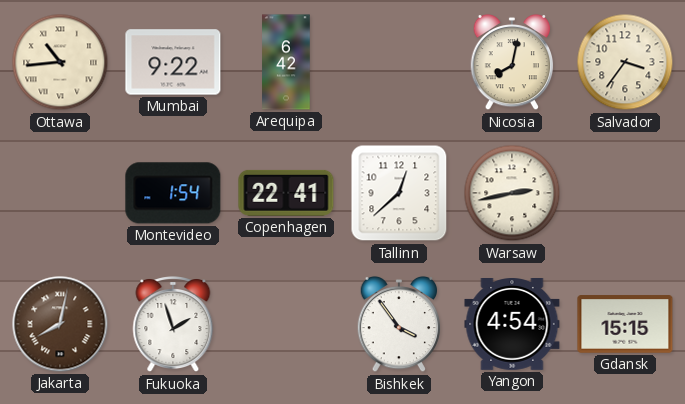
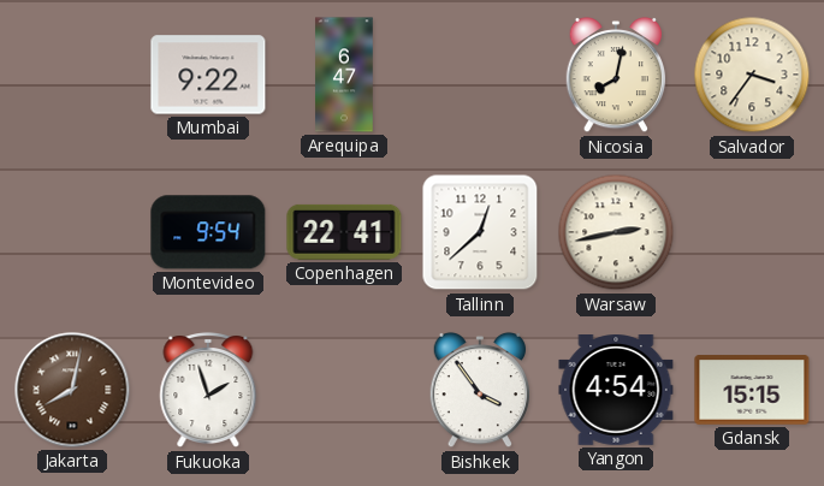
Ottawa: 10:44 -> none
Arequipa: 6:42 -> 6:47
Montevideo: 1:54 -> 9:54
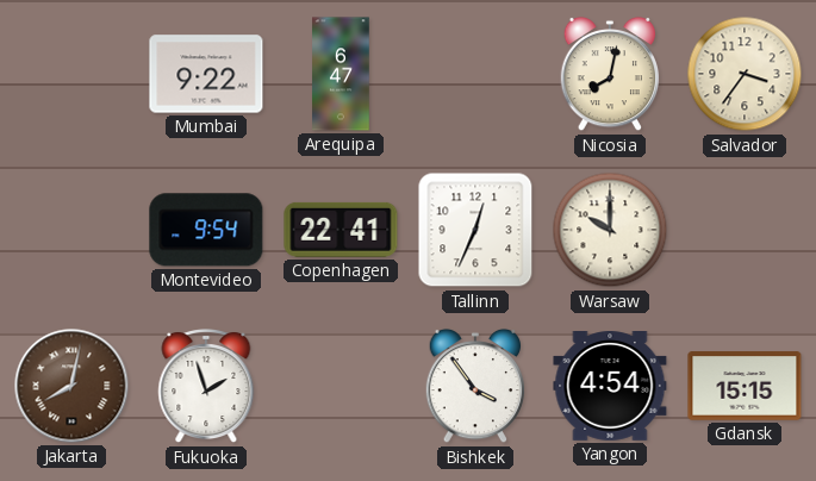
Tallinn: 12:38 -> 12:34
Warsaw: 2:43 -> 10:00
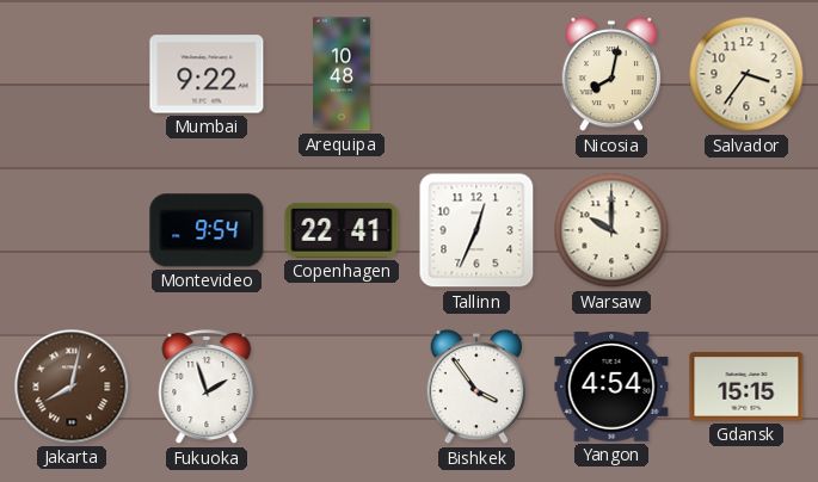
Arequipa: 6:47 -> 10:48
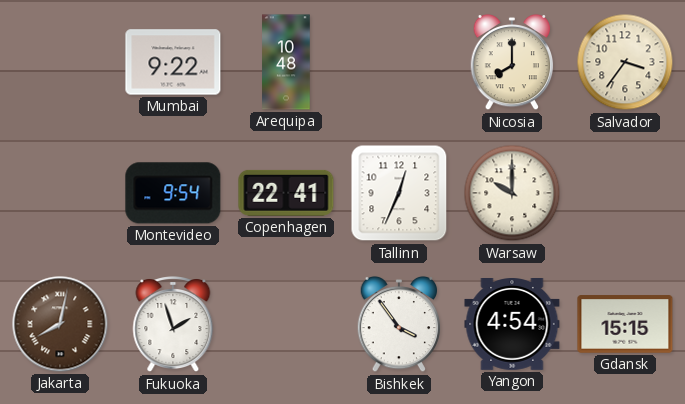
Nicosia: 8:02 -> 8:00
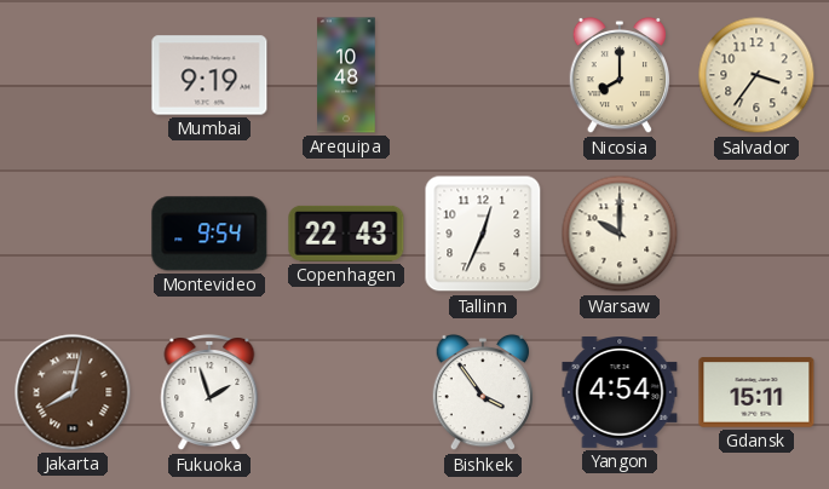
Mumbai: 9:22 -> 9:19
Copenhagen: 22:41 -> 22:43
Gdansk: 15:15 -> 15:11
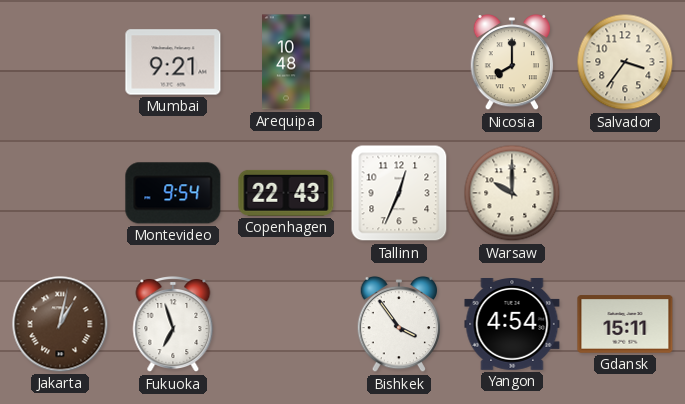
Mumbai: 9:19 -> 9:21
Jakarta: 8:02 -> 1:02
Fukuoka: 1:57 -> 6:57
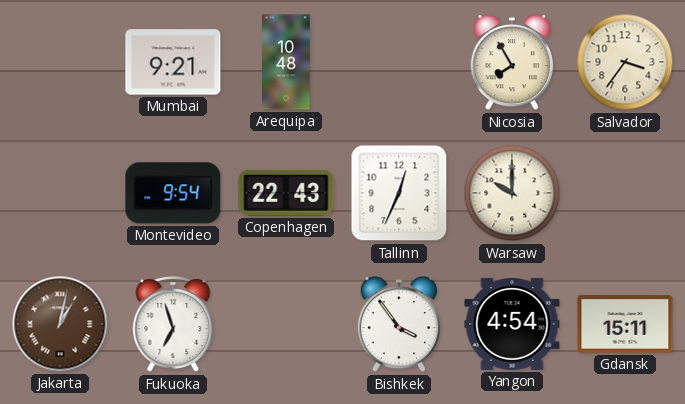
Nicosia: 8:00 -> 7:55
